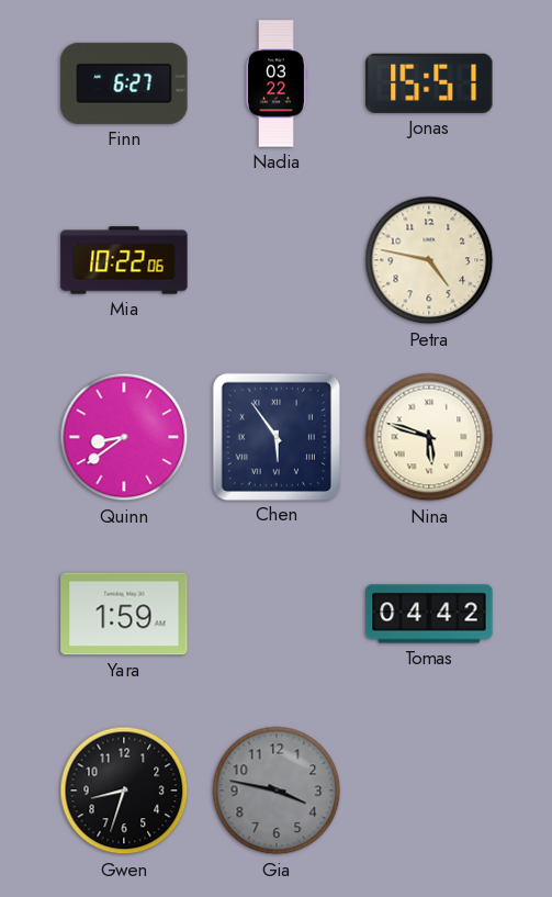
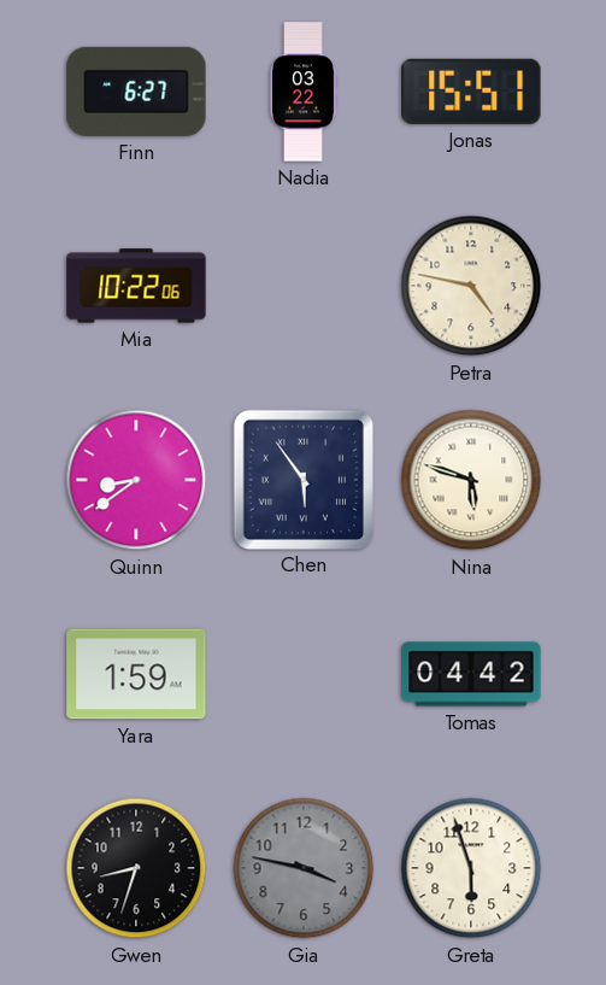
Greta: none -> 5:57
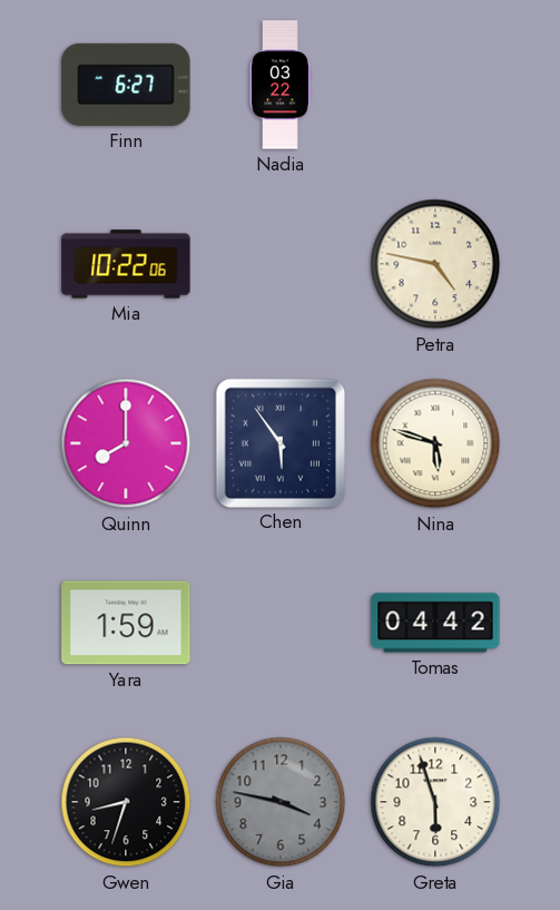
Jonas: 15:51 -> none
Quinn: 8:39 -> 8:00
